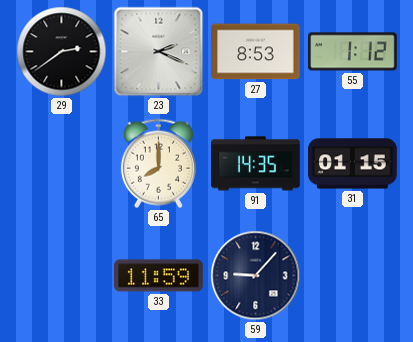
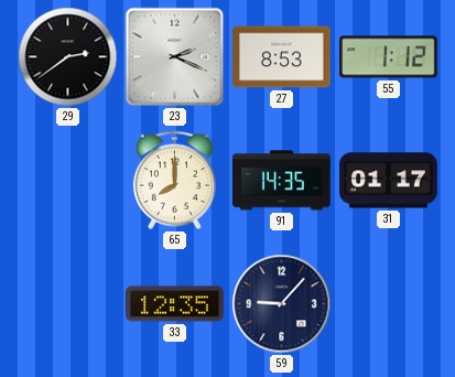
31: 01:15 -> 01:17
33: 11:59 -> 12:35
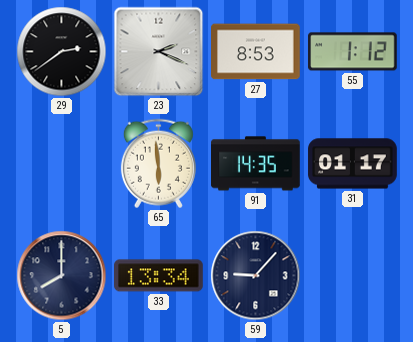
65: 8:00 -> 5:59
5: none -> 8:00
33: 12:35 -> 13:34
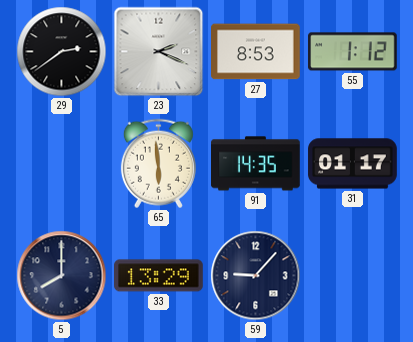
33: 13:34 -> 13:29
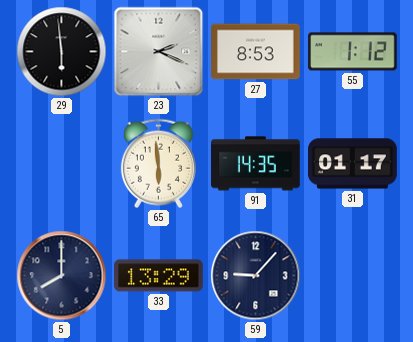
29: 2:39 -> 5:59
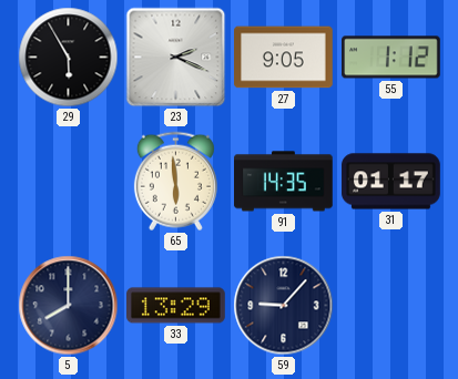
29: 5:59 -> 5:55
27: 8:53 -> 9:05
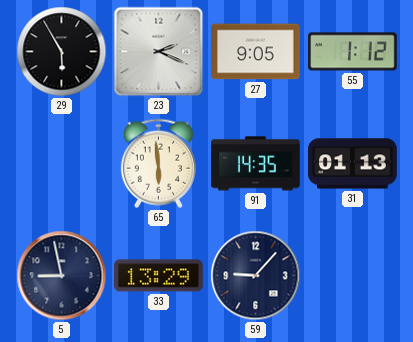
31: 01:17 -> 01:13
5: 8:00 -> 8:58
